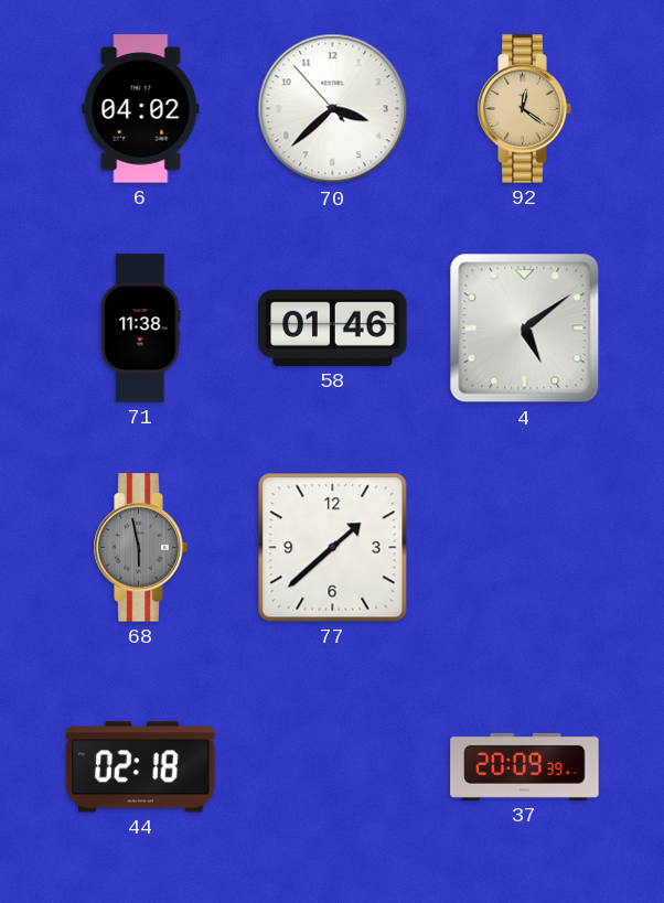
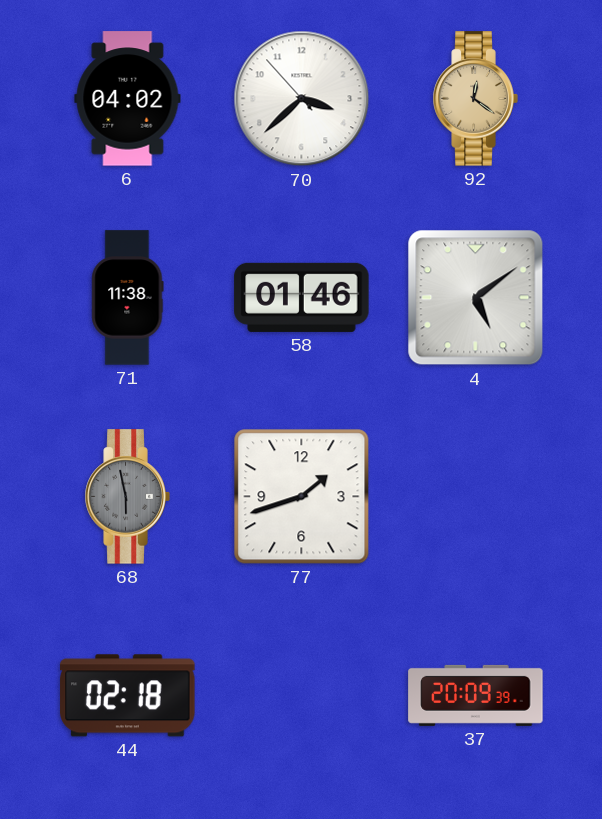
77: 1:38 -> 1:42
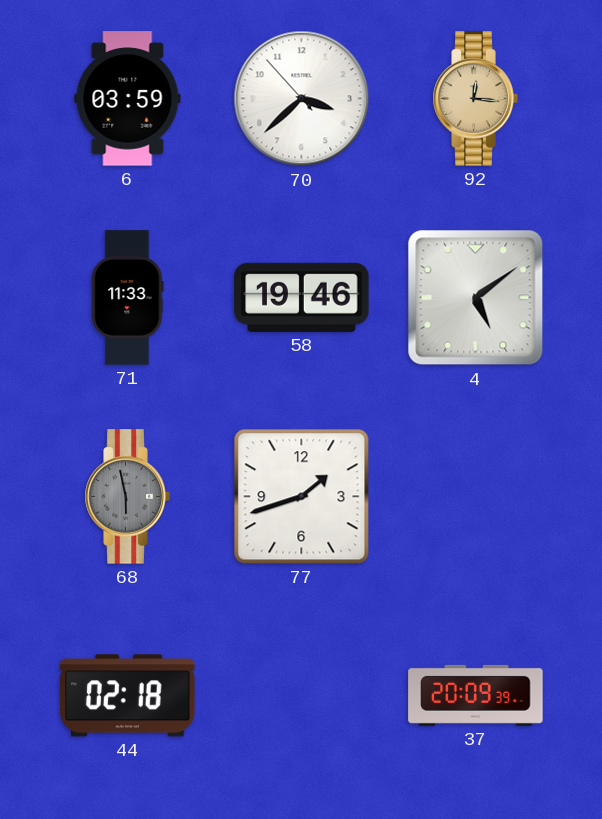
6: 04:02 -> 03:59
92: 12:21 -> 12:16
71: 11:38 -> 11:33
58: 01:46 -> 19:46
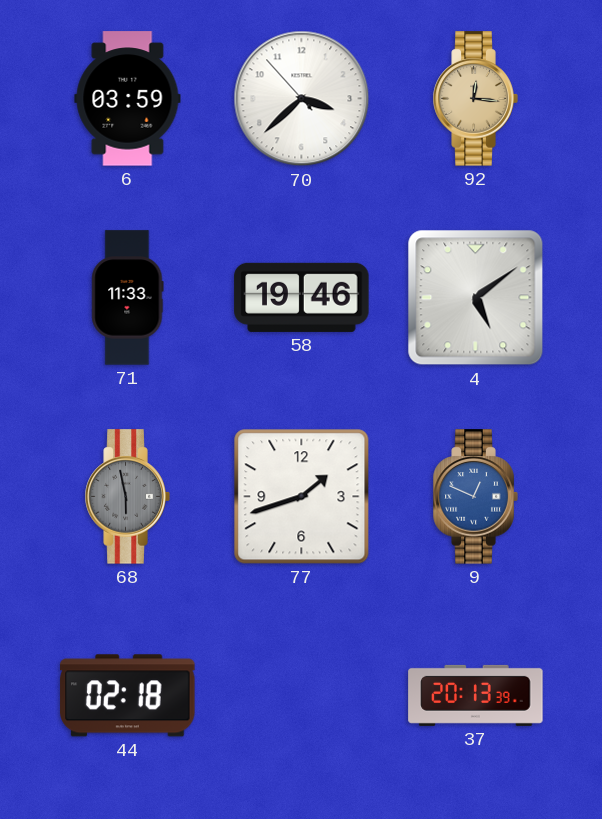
9: none -> 12:49
37: 20:09 -> 20:13
